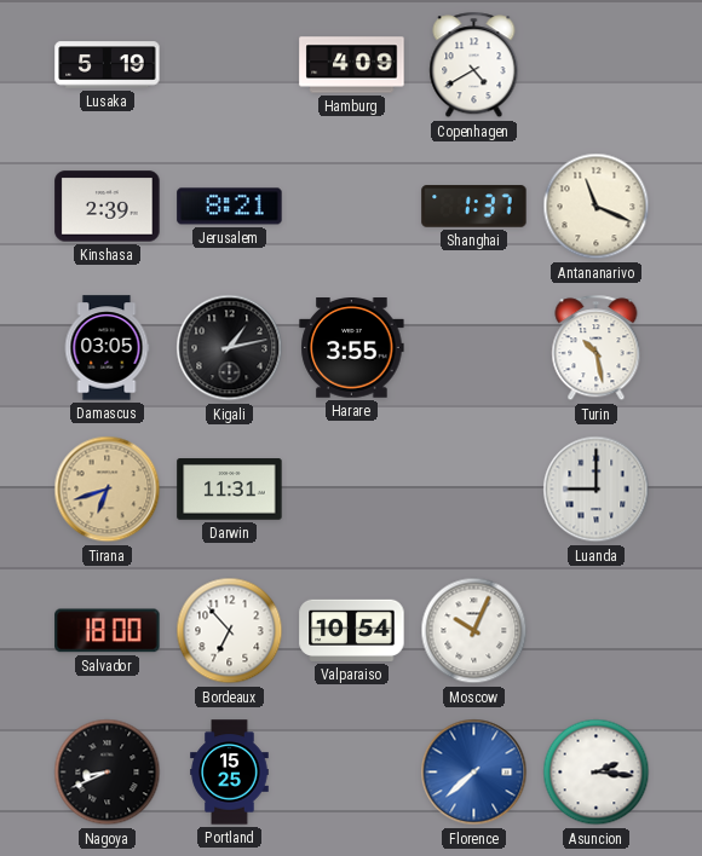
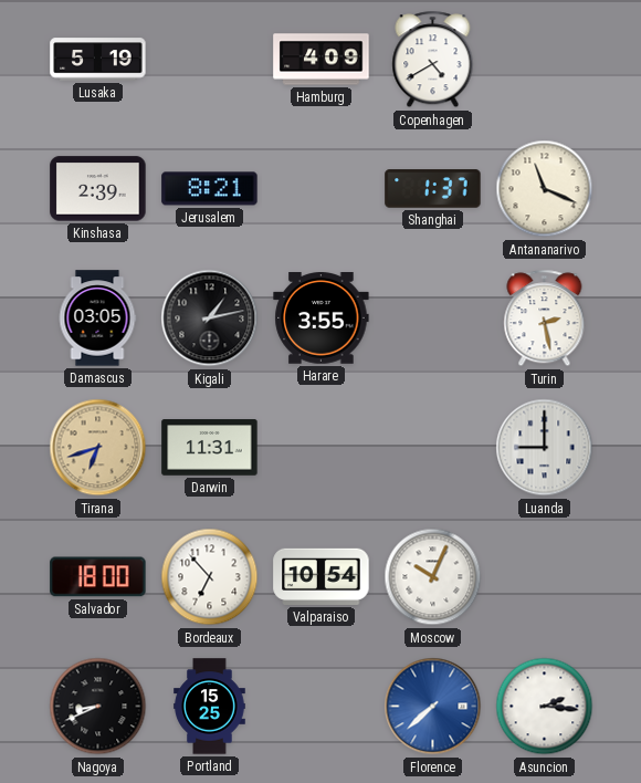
Turin: 10:28 -> 2:28
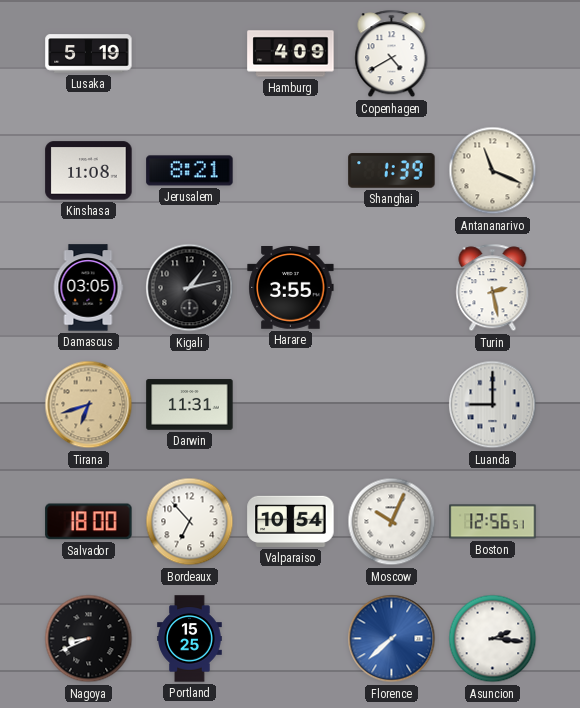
Kinshasa: 2:39 -> 11:08
Shanghai: 1:37 -> 1:39
Boston: none -> 12:56
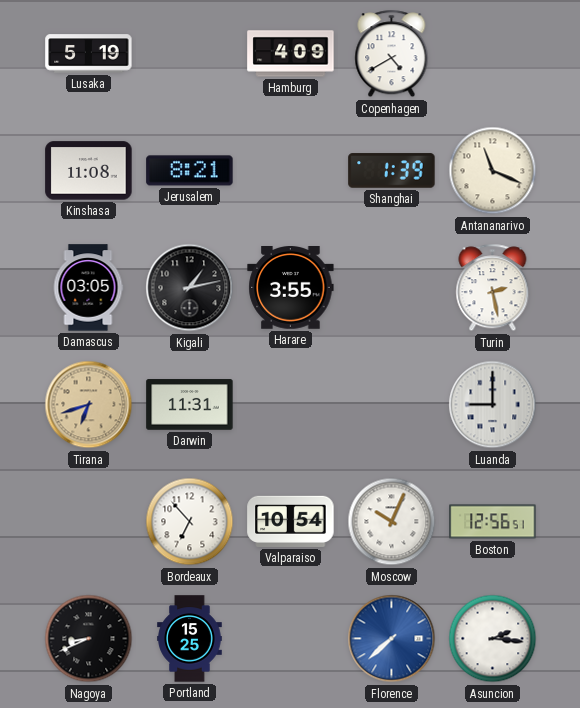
Salvador: 18:00 -> none
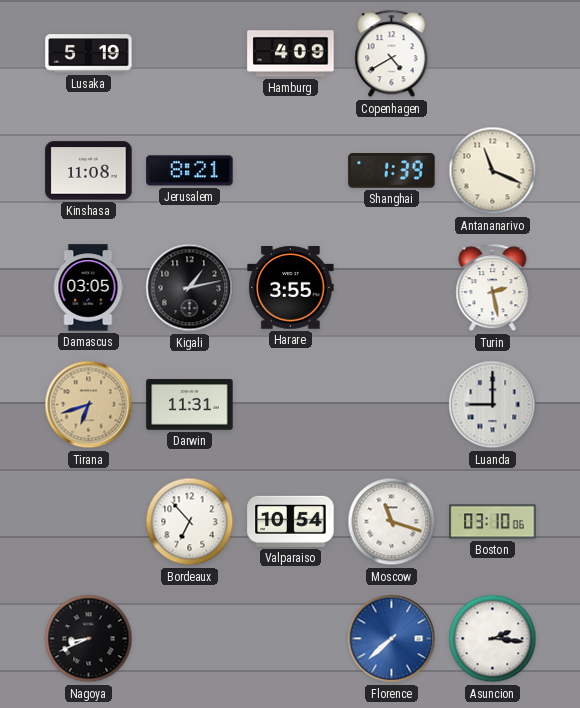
Moscow: 10:04 -> 11:18
Boston: 12:56 -> 03:10
Portland: 15:25 -> none
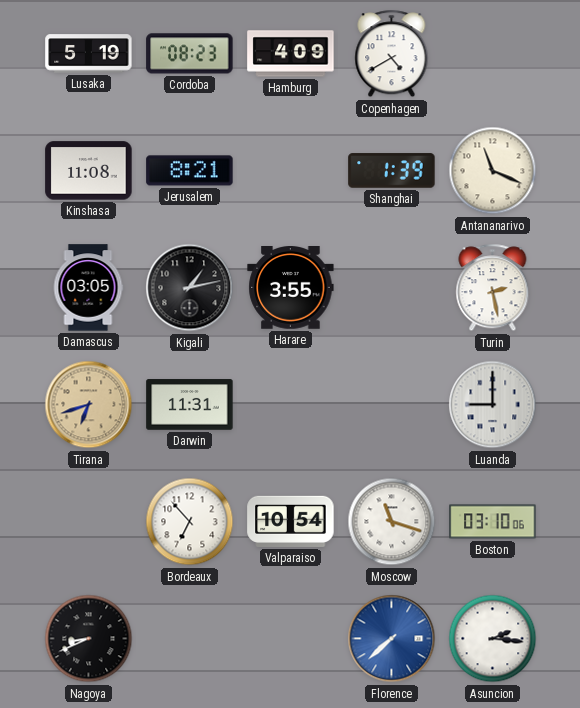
Cordoba: none -> 08:23
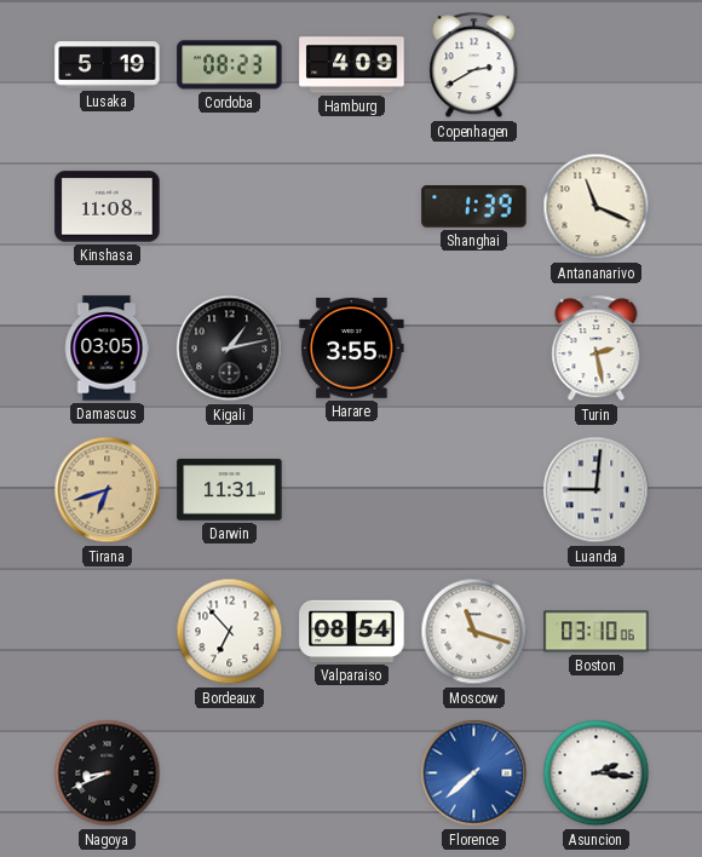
Copenhagen: 4:40 -> 2:40
Jerusalem: 8:21 -> none
Luanda: 9:00 -> 9:01
Valparaiso: 10:54 -> 08:54
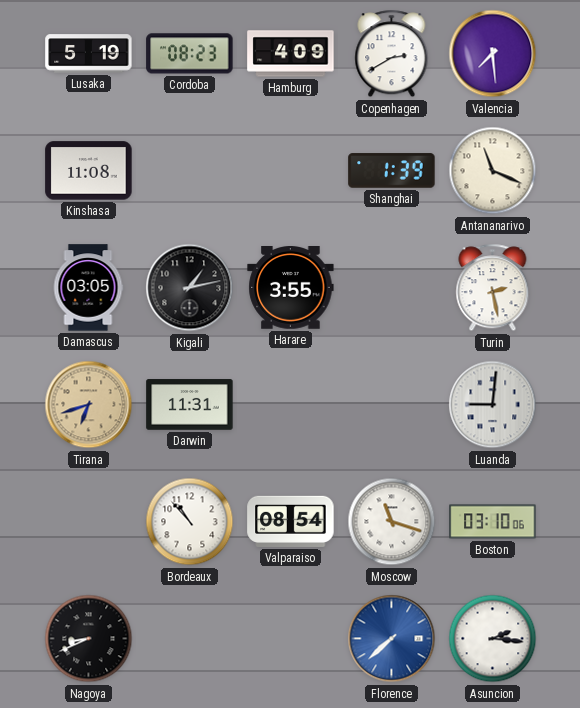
Valencia: none -> 7:29
Bordeaux: 6:53 -> 10:53
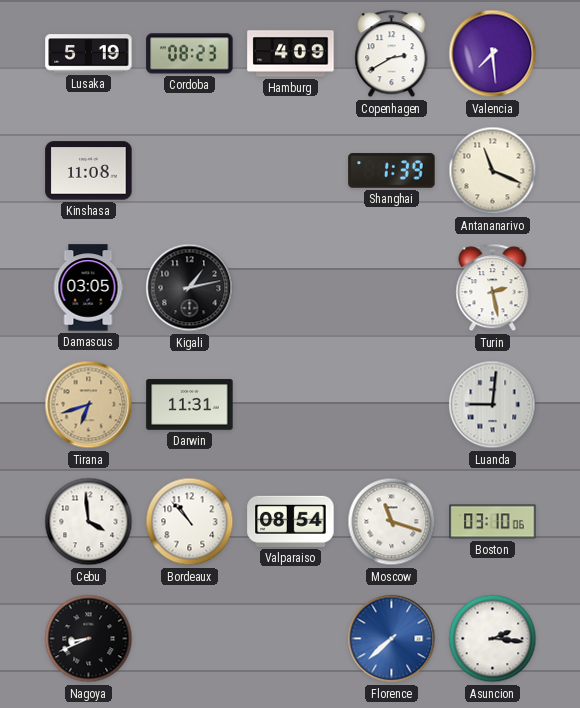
Harare: 3:55 -> none
Cebu: none -> 3:59
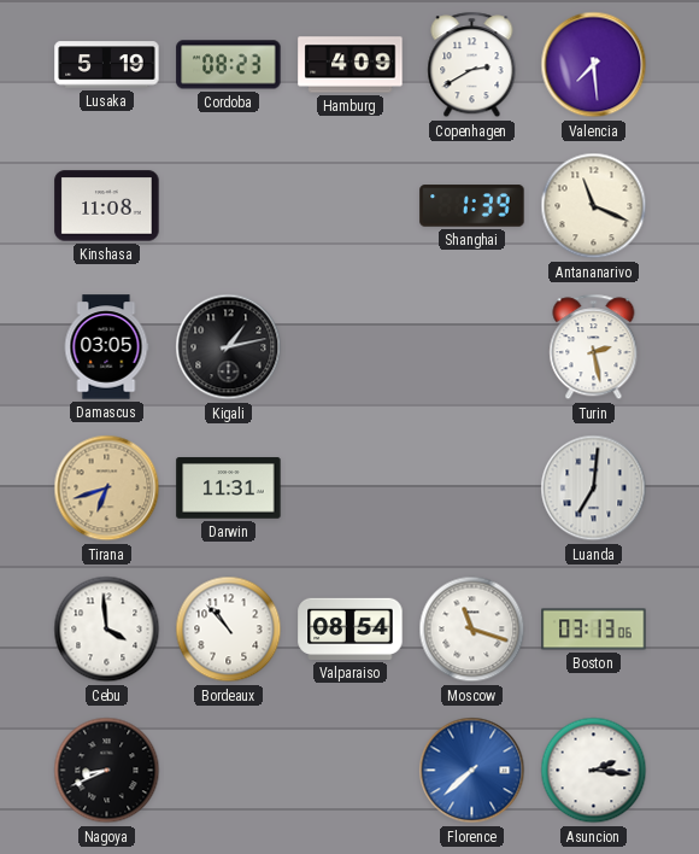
Luanda: 9:01 -> 7:01
Boston: 03:10 -> 03:13
